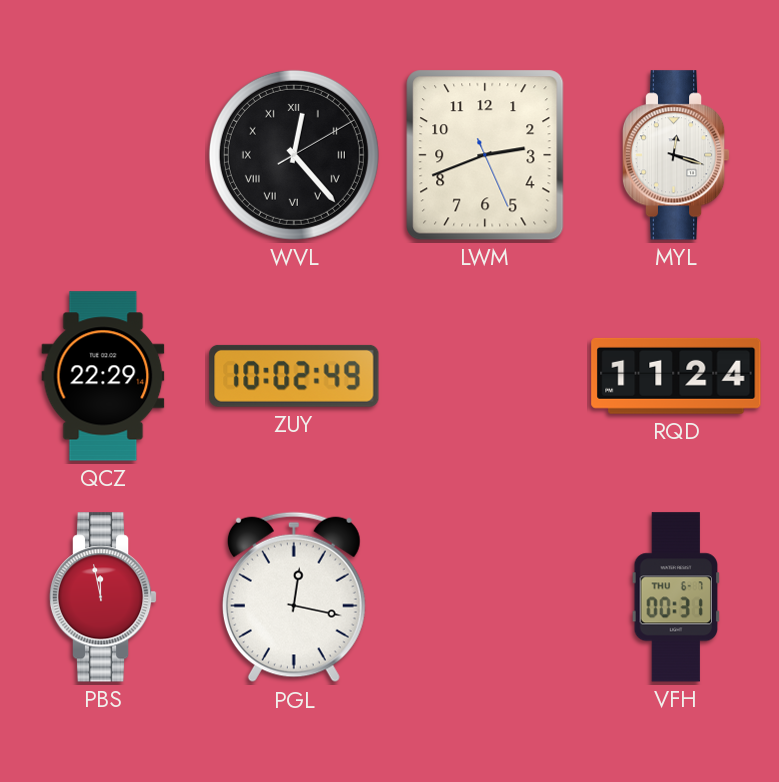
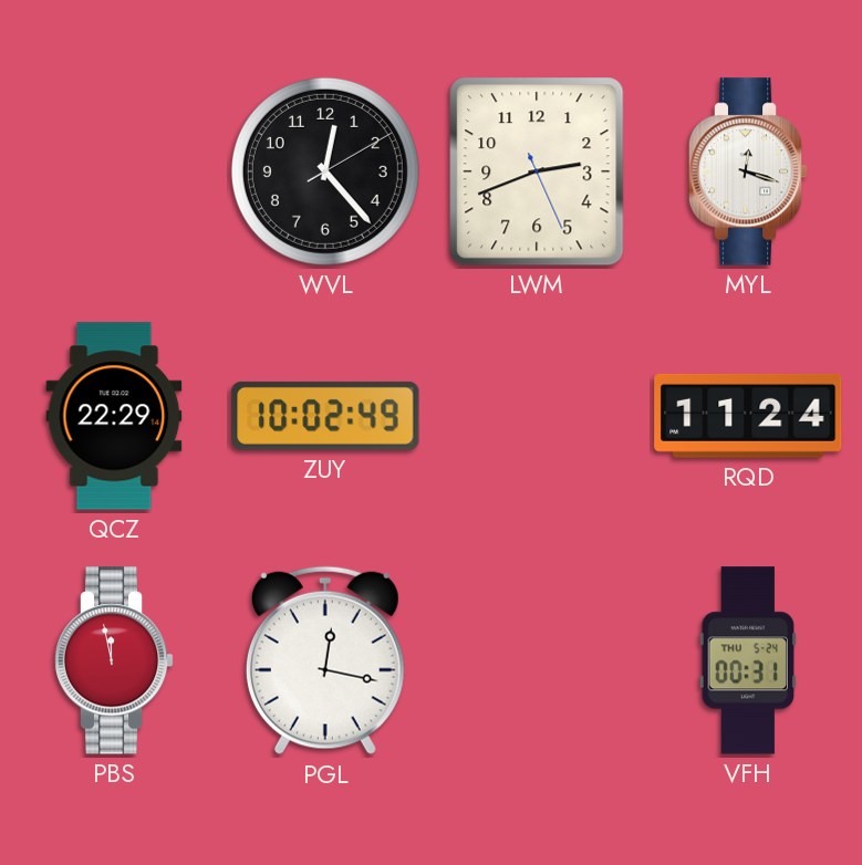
WVL numerals: Roman -> Arabic
VFH date: THU 6-7 -> THU 5-24
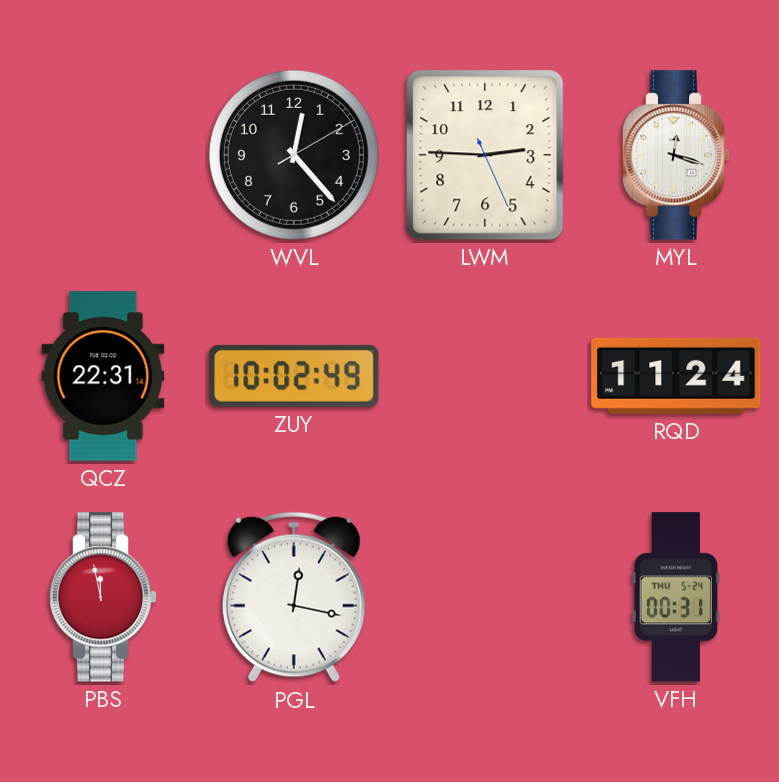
LWM: 2:41 -> 2:45
QCZ: 22:29 -> 22:31
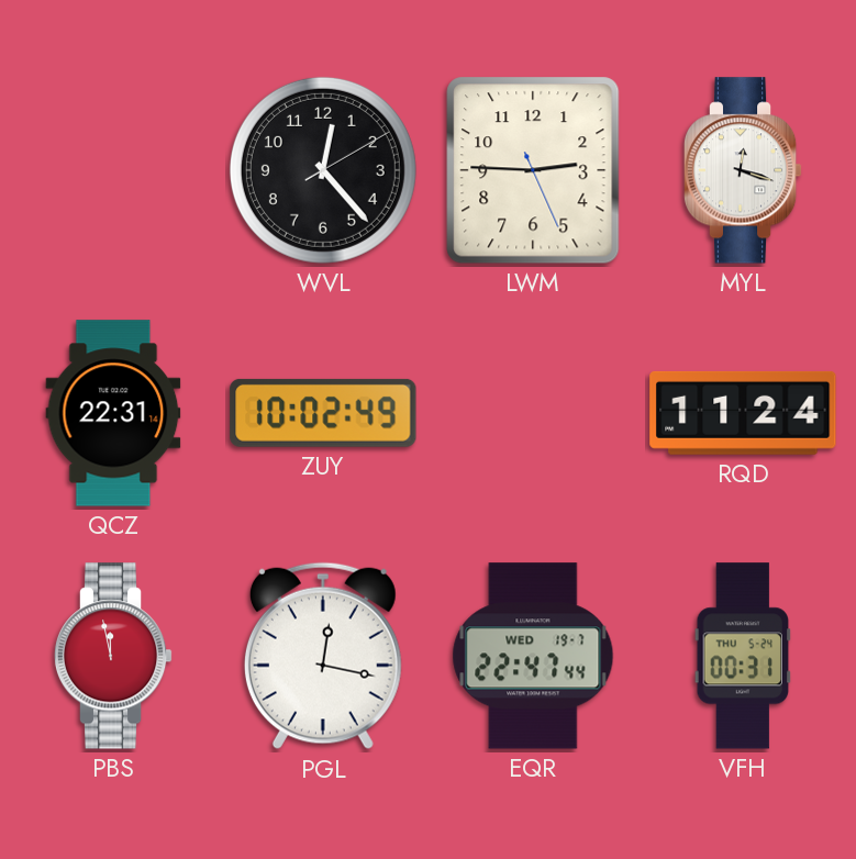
EQR: none -> 22:47
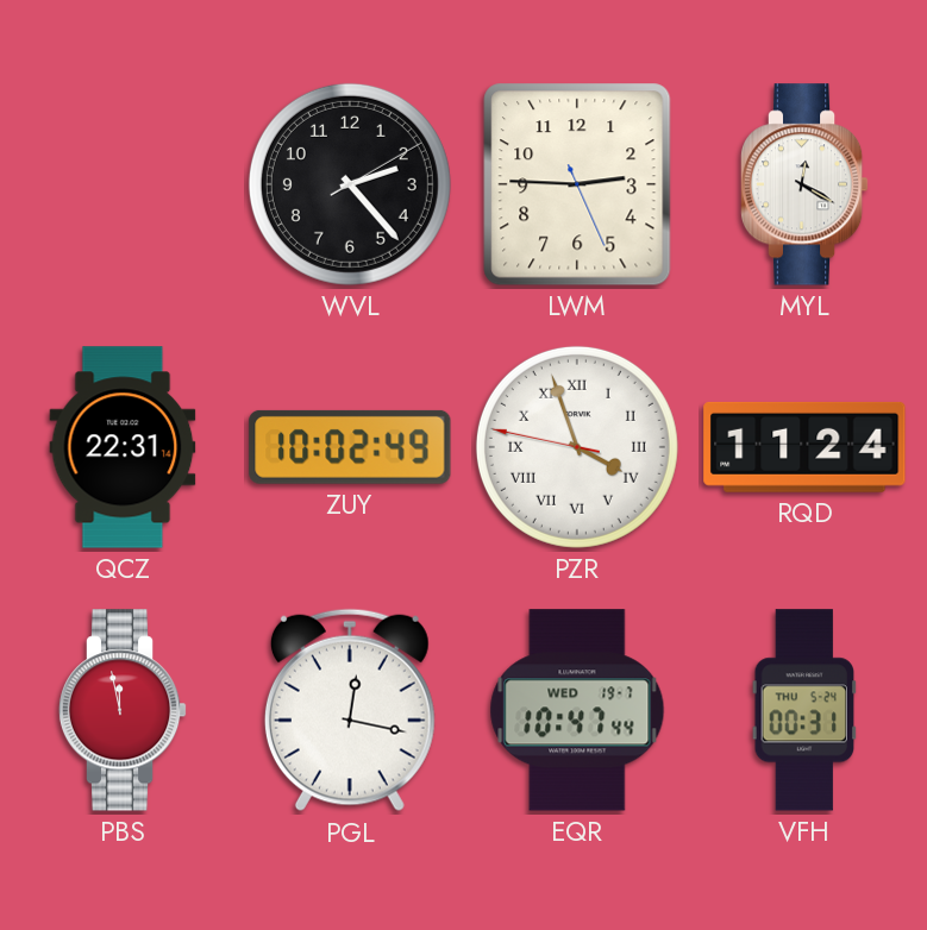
WVL: 12:23 -> 2:23
MYL: 12:18 -> 12:20
PZR: none -> 3:56
EQR: 22:47 -> 10:47
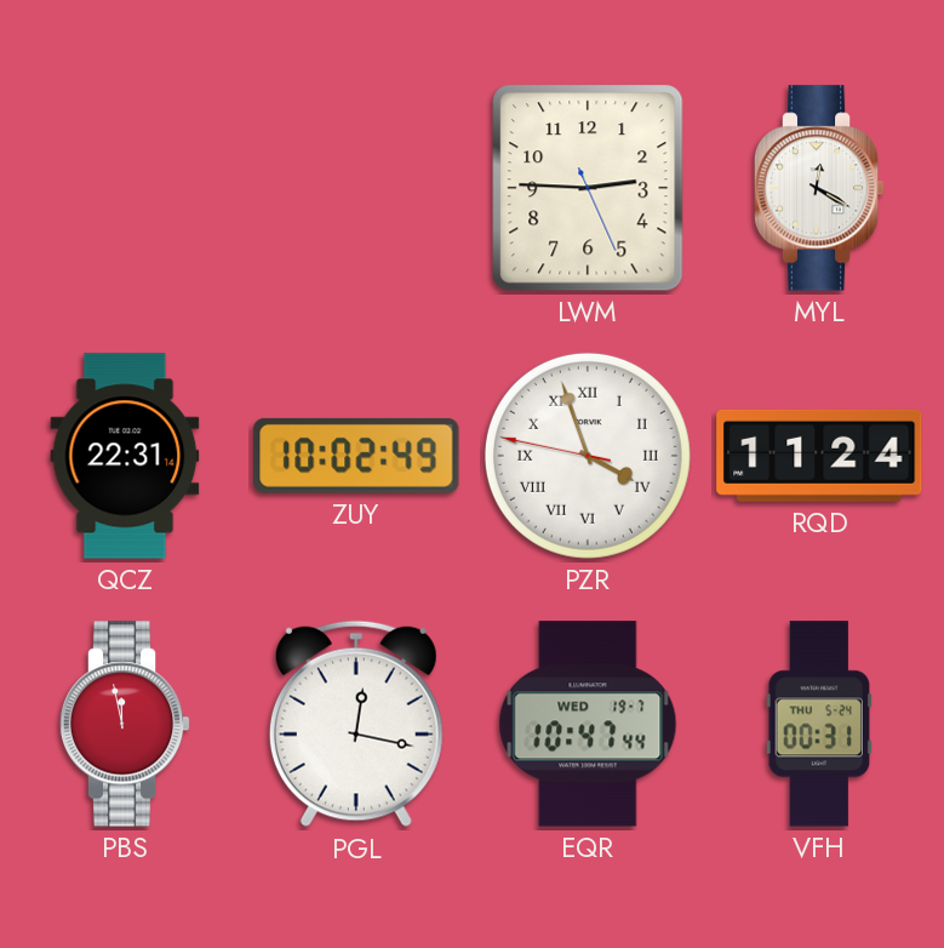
WVL: 2:23 -> none
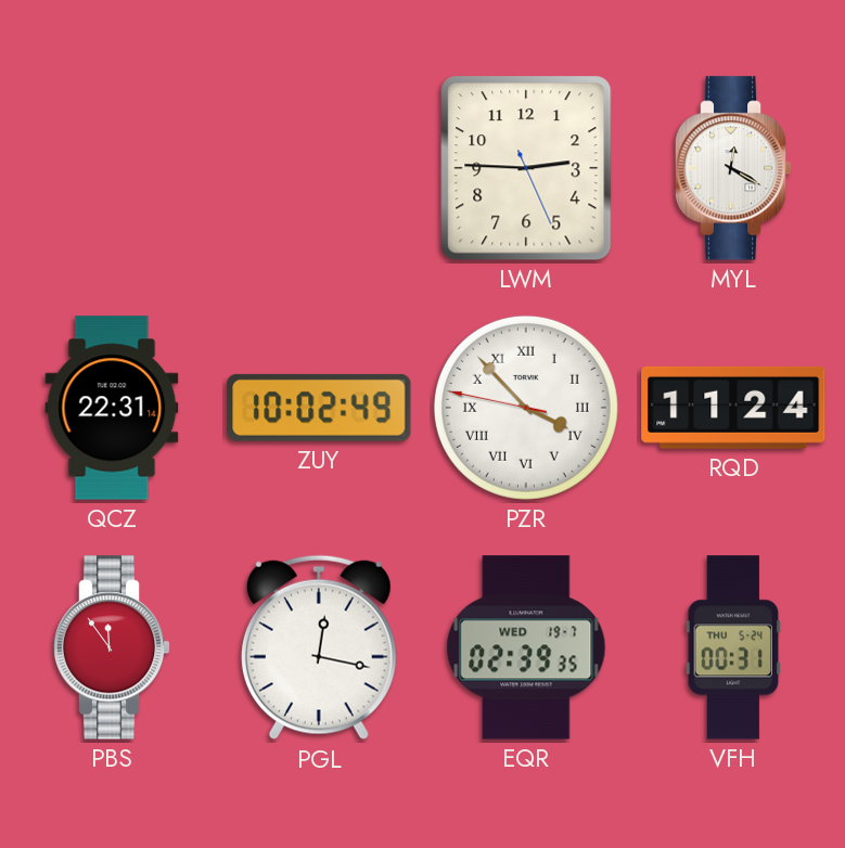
PZR: 3:56 -> 3:52
PBS: 11:58 -> 11:54
EQR: 10:47 -> 02:39
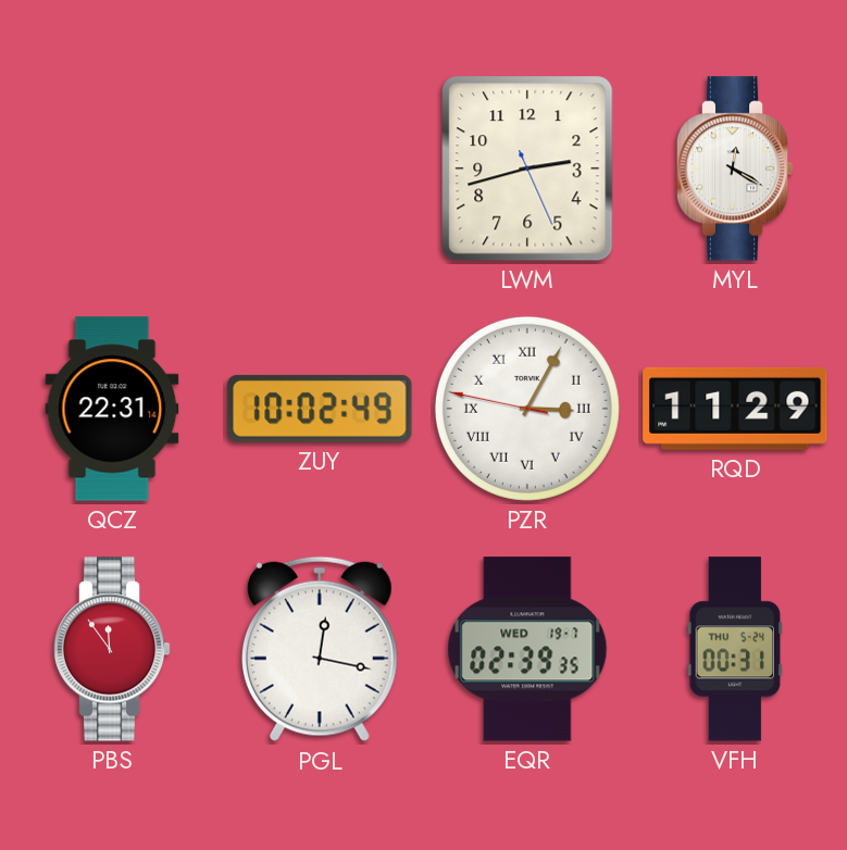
LWM: 2:45 -> 2:42
PZR: 3:52 -> 3:04
RQD: 11:24 -> 11:29
